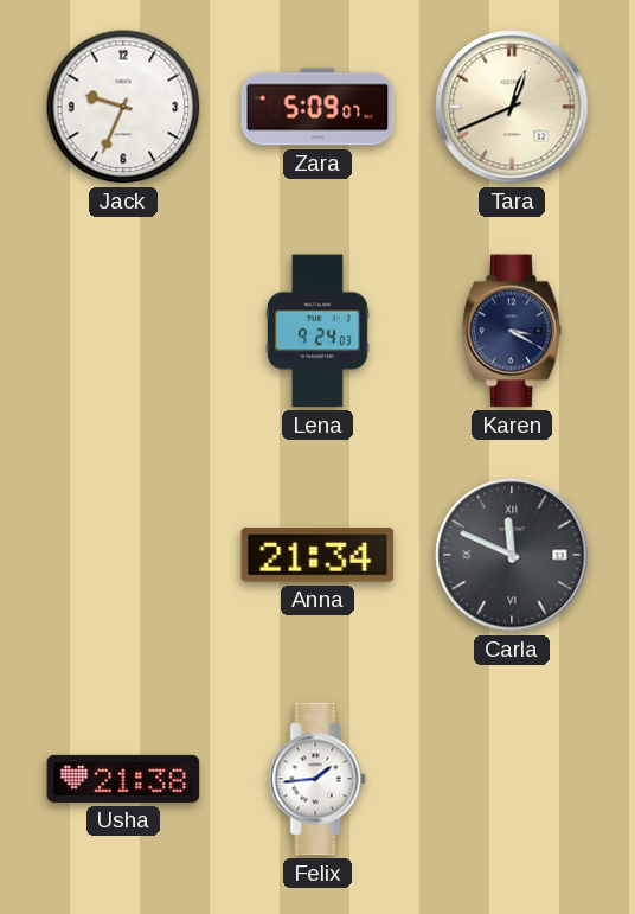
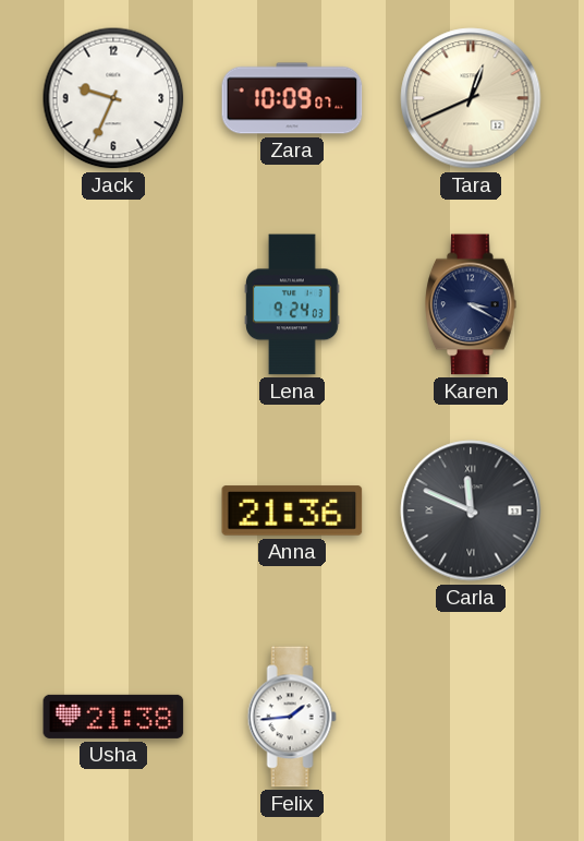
Zara: 5:09 -> 10:09
Anna: 21:34 -> 21:36
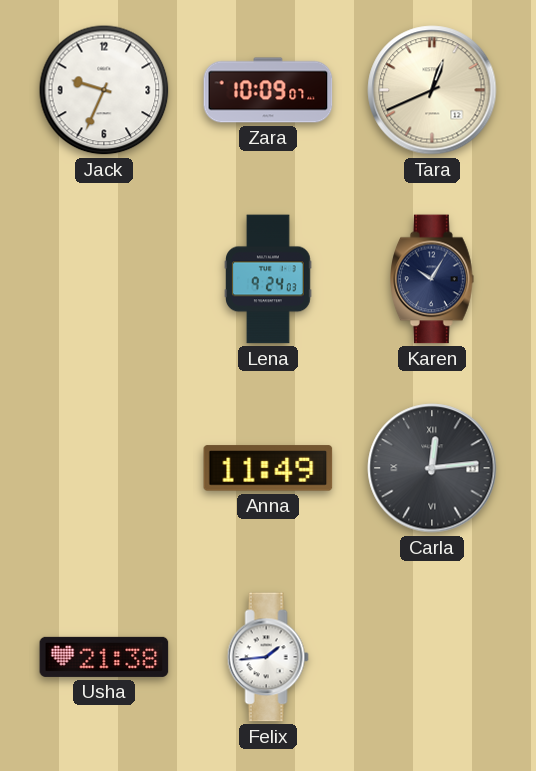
Karen: 3:20 -> 10:05
Anna: 21:36 -> 11:49
Carla: 11:49 -> 12:14
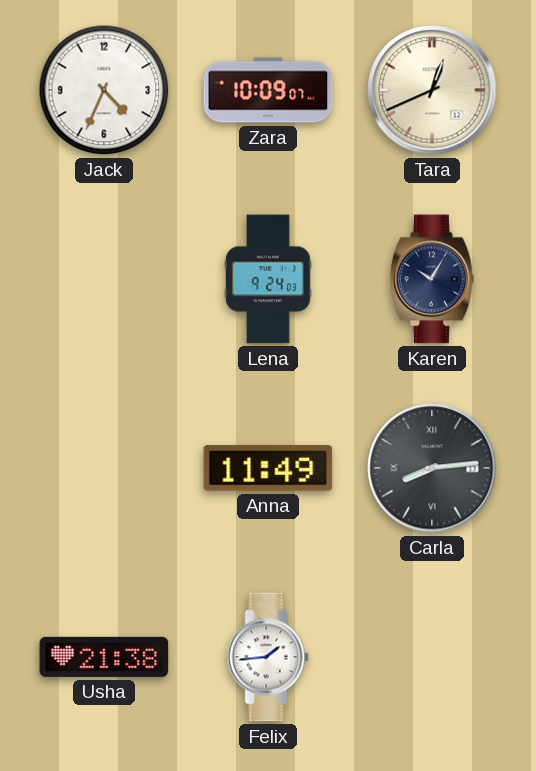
Jack: 9:34 -> 4:34
Carla: 12:14 -> 8:14
